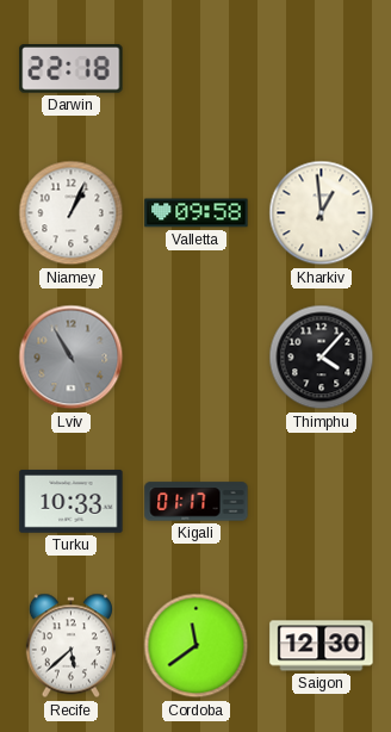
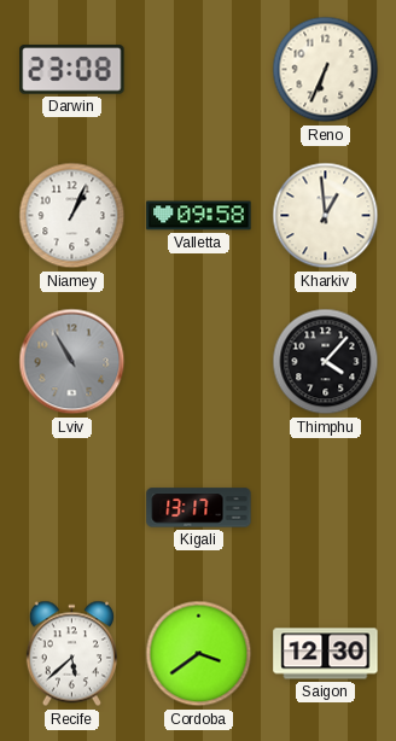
Darwin: 22:18 -> 23:08
Reno: none -> 6:34
Turku: 10:33 -> none
Kigali: 01:17 -> 13:17
Cordoba: 11:39 -> 3:39
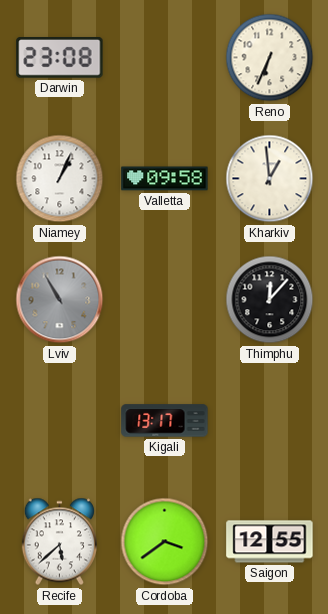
Thimphu: 4:07 -> 12:07
Saigon: 12:30 -> 12:55
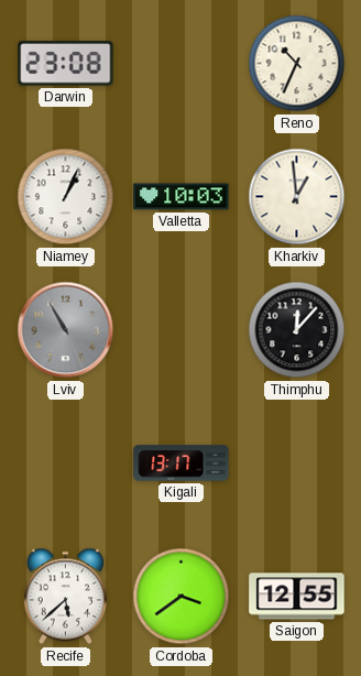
Reno: 6:34 -> 10:34
Valletta: 09:58 -> 10:03
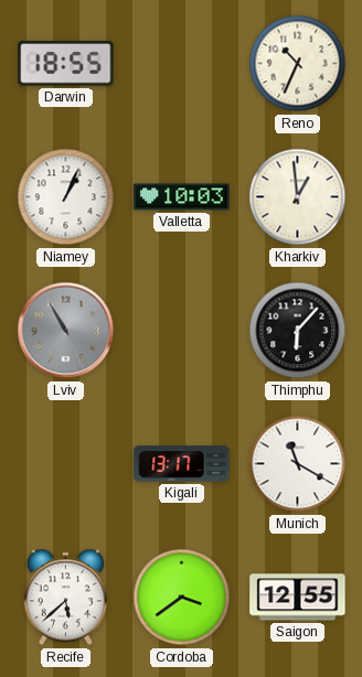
Darwin: 23:08 -> 18:55
Thimphu: 12:07 -> 6:07
Munich: none -> 11:20
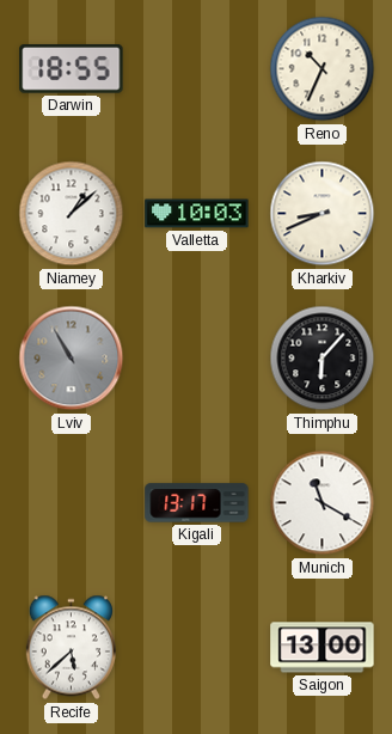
Niamey: 1:04 -> 1:08
Kharkiv: 12:59 -> 8:41
Cordoba: 3:39 -> none
Saigon: 12:55 -> 13:00
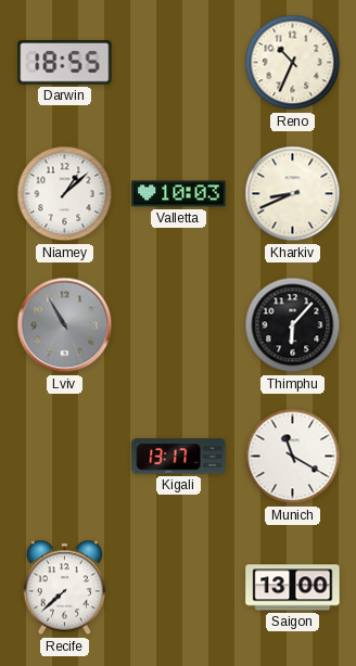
Recife: 5:38 -> 7:38
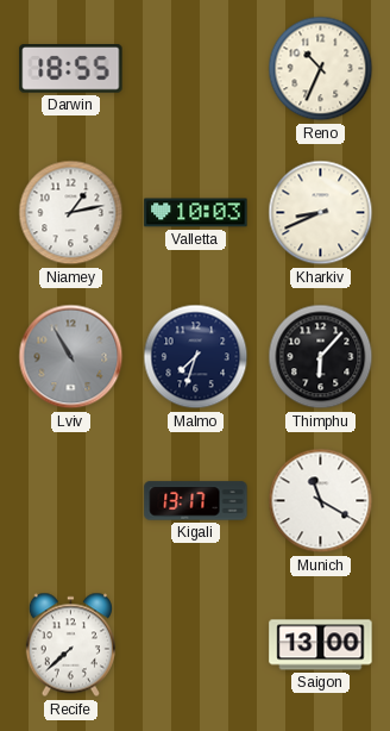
Niamey: 1:08 -> 1:13
Malmo: none -> 7:33
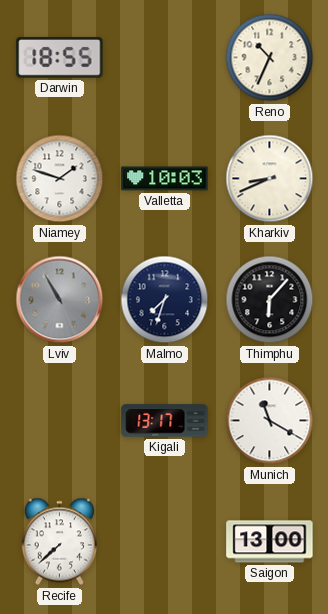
Niamey: 1:13 -> 1:48
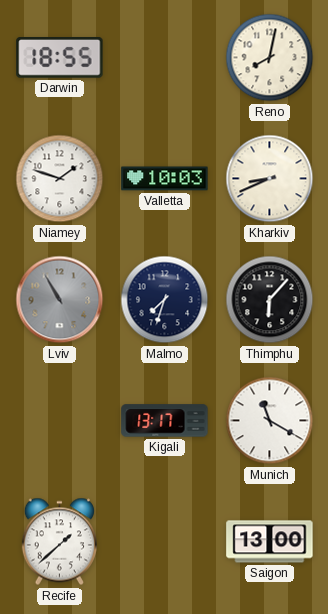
Reno: 10:34 -> 8:02
Recife: 7:38 -> 1:38
